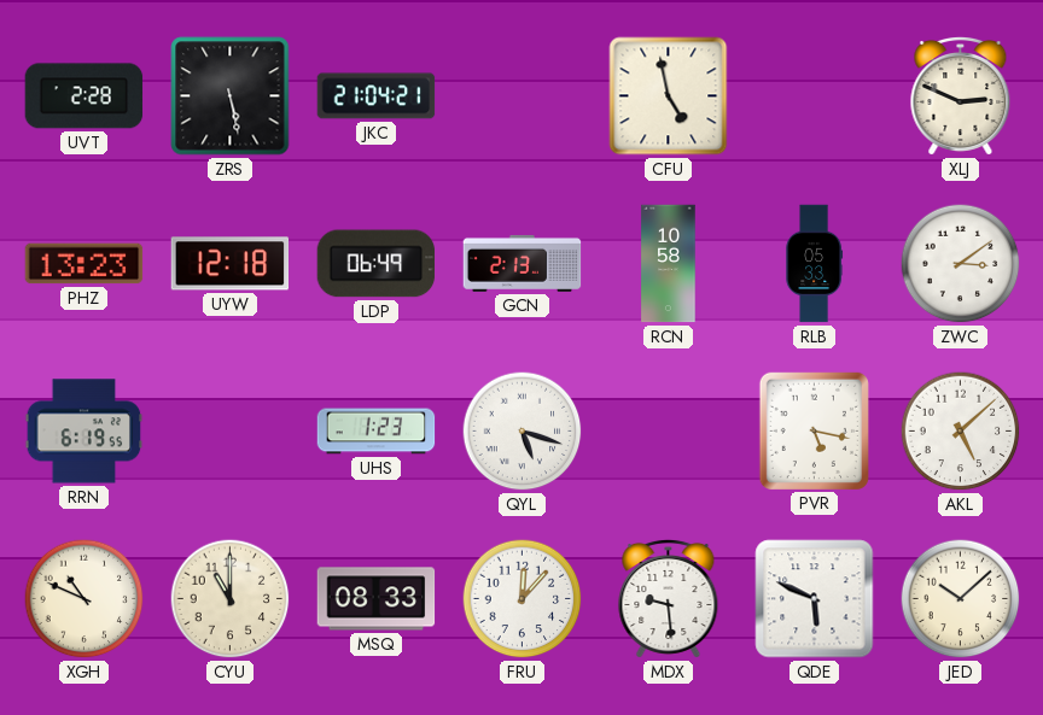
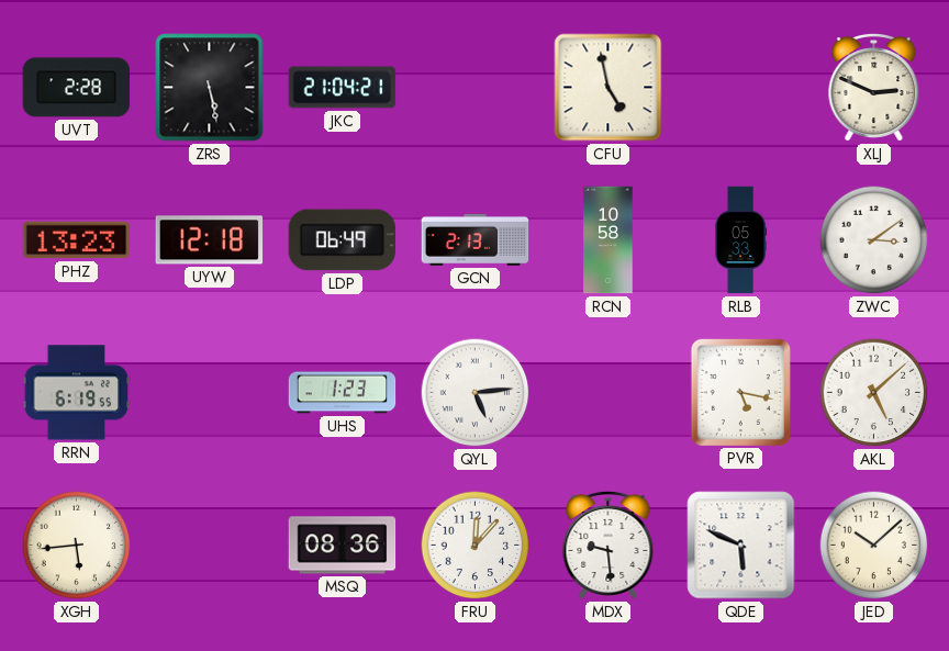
QYL: 5:18 -> 5:14
XGH: 10:49 -> 5:44
CYU: 11:00 -> none
MSQ: 08:33 -> 08:36
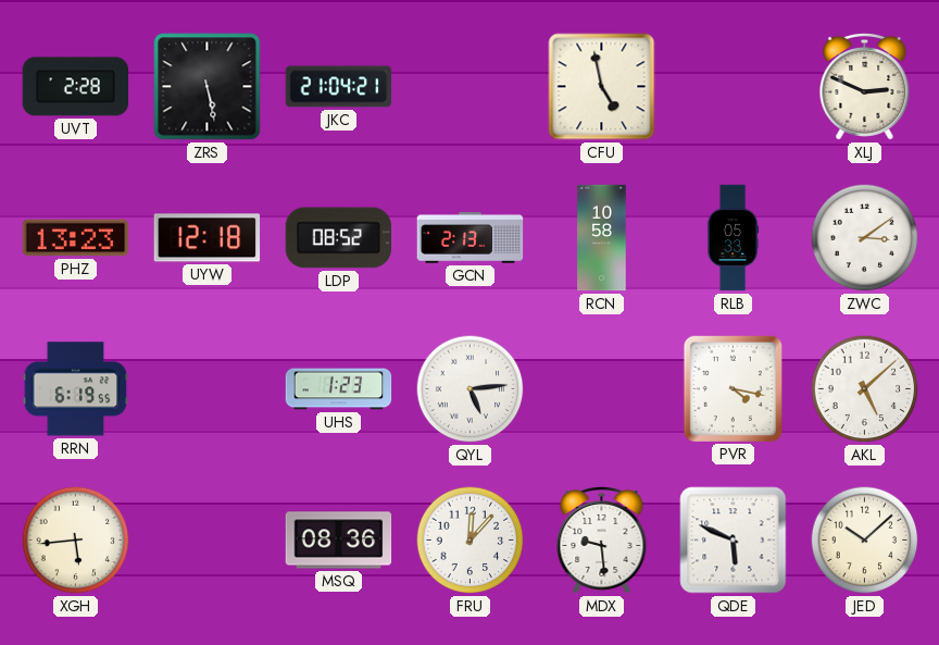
LDP: 06:49 -> 08:52
PVR: 5:17 -> 4:17
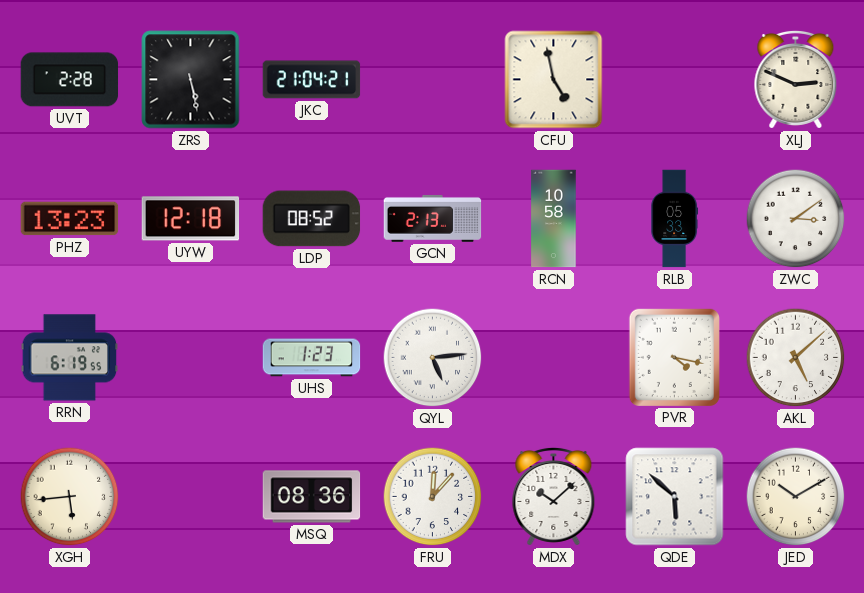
MDX: 9:29 -> 10:08
QDE: 5:49 -> 5:52
JED: 10:08 -> 10:10
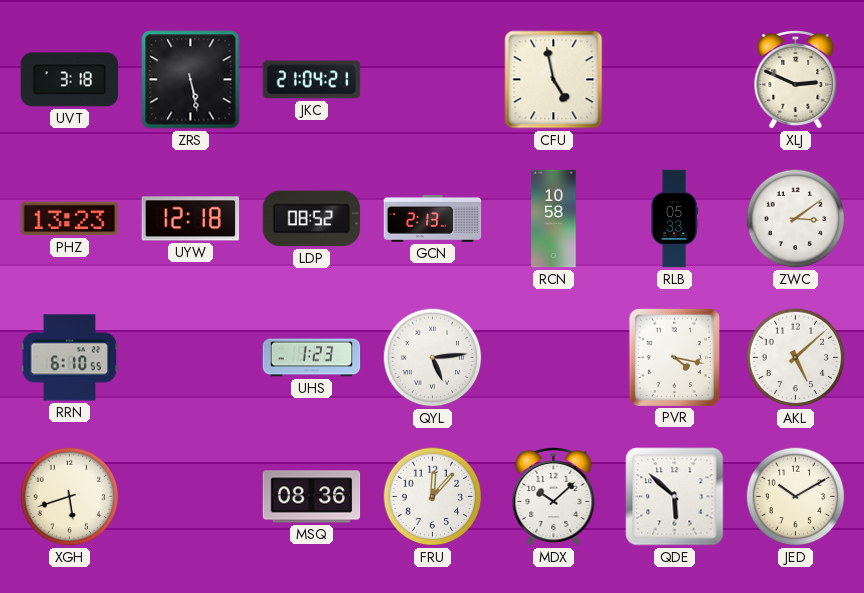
UVT: 2:28 -> 3:18
RRN: 6:19 -> 6:10
XGH: 5:44 -> 5:42
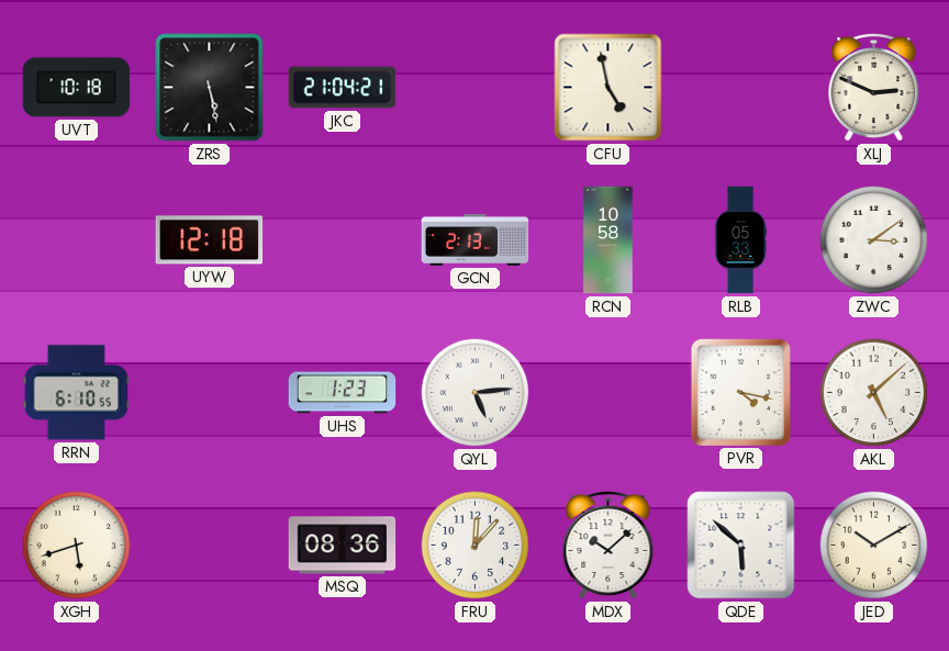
UVT: 3:18 -> 10:18
PHZ: 13:23 -> none
LDP: 08:52 -> none
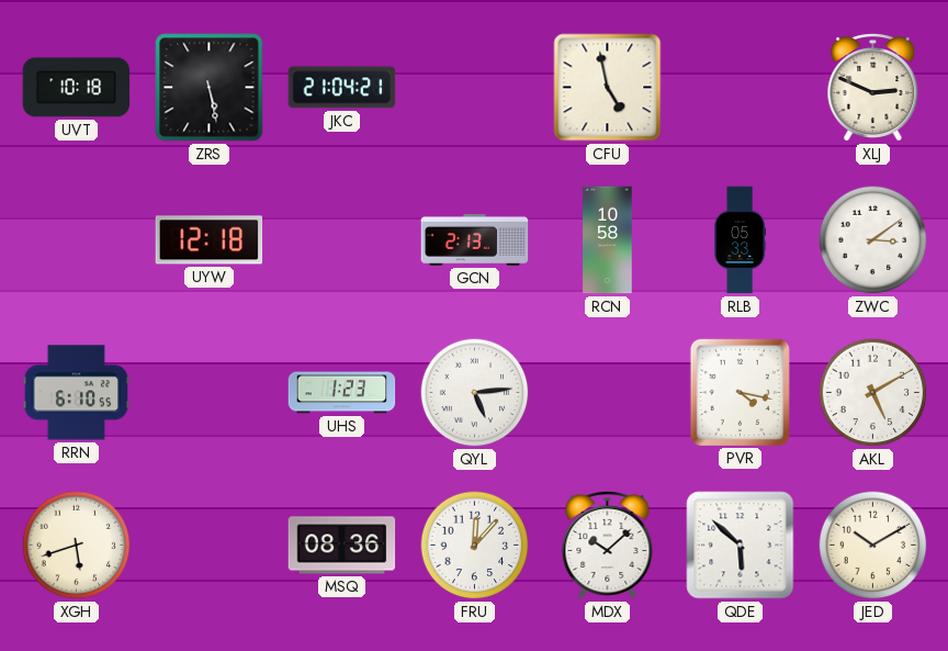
AKL: 5:08 -> 5:10
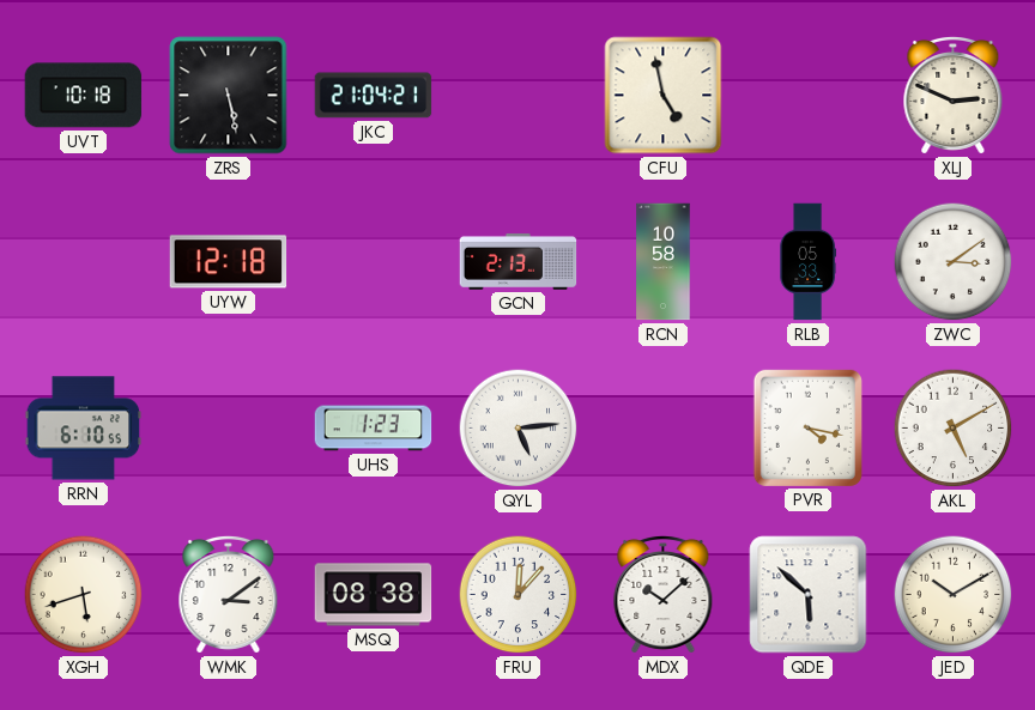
WMK: none -> 3:09
MSQ: 08:36 -> 08:38
